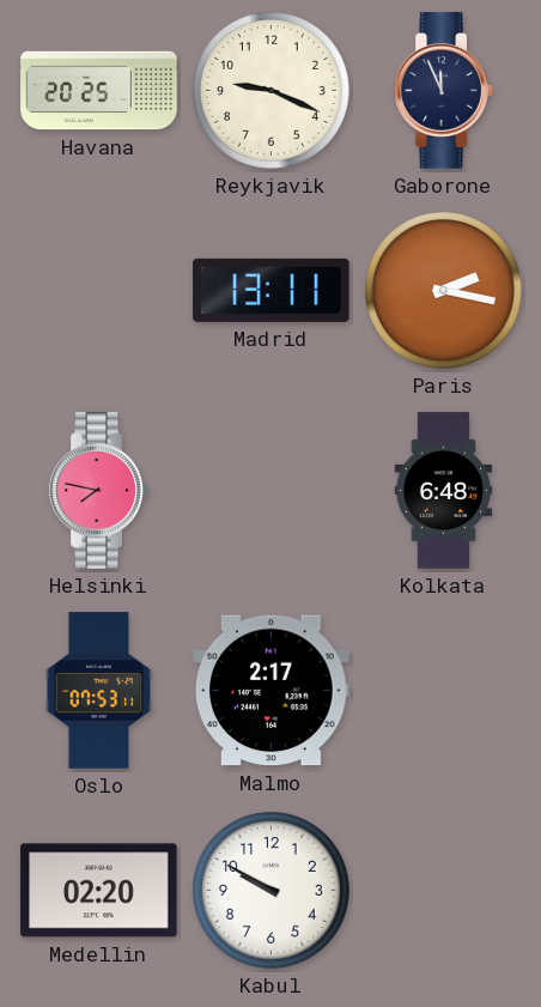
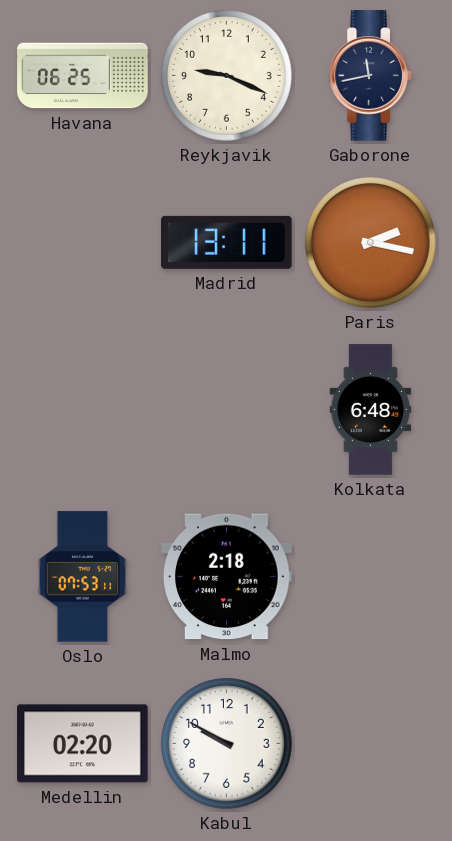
Havana: 20:25 -> 06:25
Gaborone: 11:56 -> 11:43
Helsinki: 7:47 -> none
Malmo: 2:17 -> 2:18
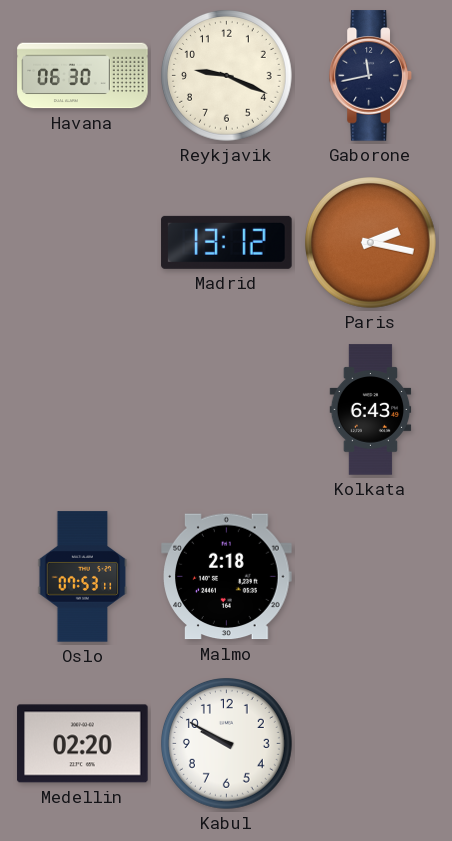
Havana: 06:25 -> 06:30
Madrid: 13:11 -> 13:12
Kolkata: 6:48 -> 6:43
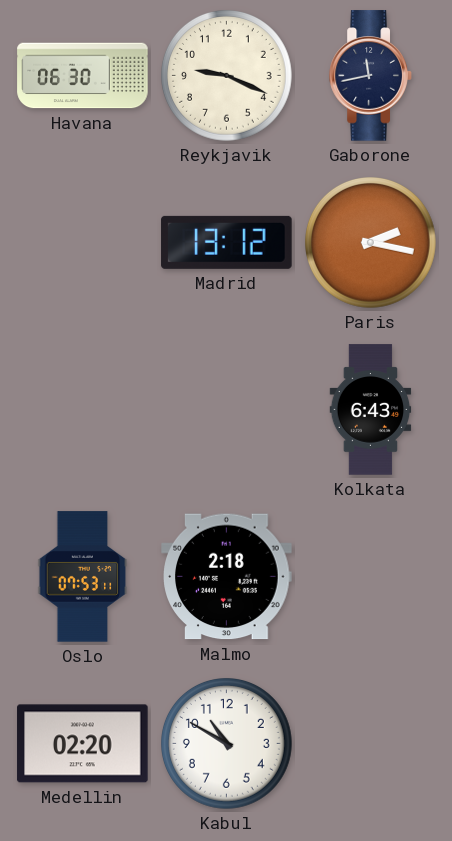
Kabul: 9:50 -> 10:50
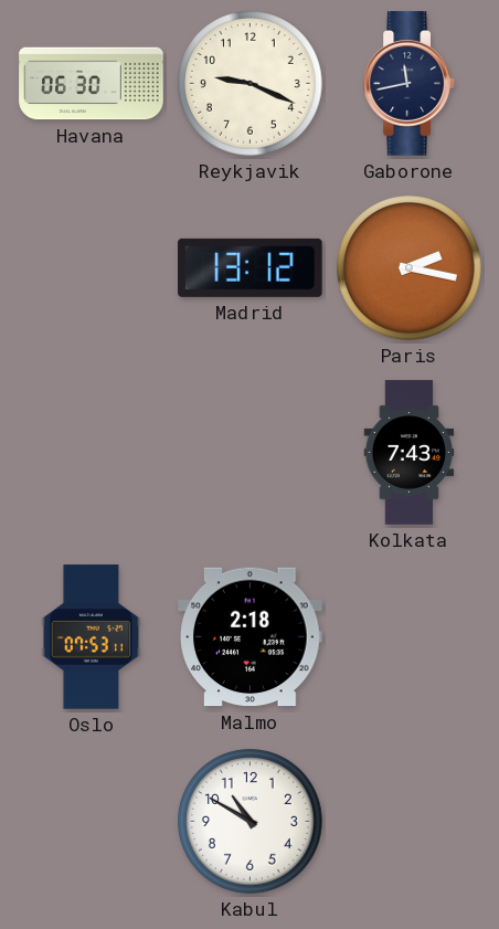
Kolkata: 6:43 -> 7:43
Medellin: 02:20 -> none
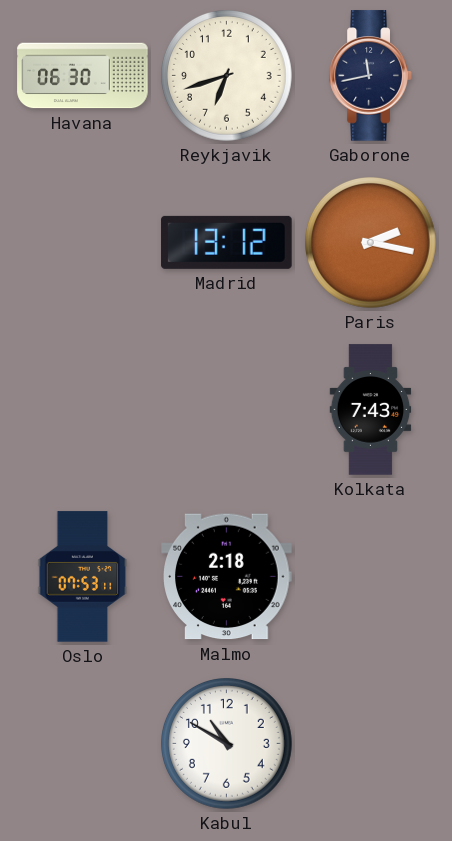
Reykjavik: 9:19 -> 6:42
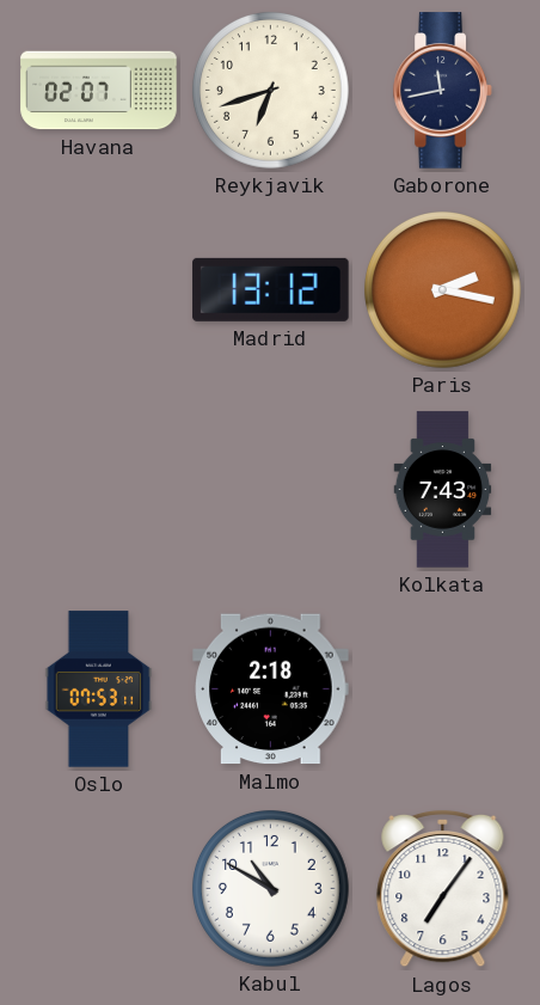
Havana: 06:30 -> 02:07
Lagos: none -> 7:06
